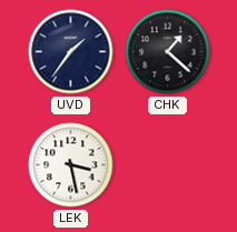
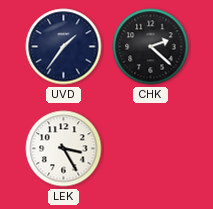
CHK: 1:22 -> 2:22
LEK: 3:28 -> 3:25
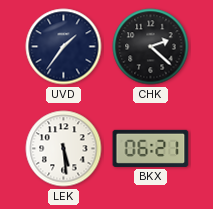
LEK: 3:25 -> 5:29
BKX: none -> 06:21
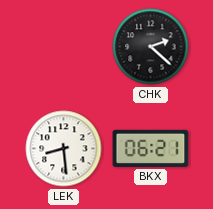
UVD: 1:36 -> none
LEK: 5:29 -> 8:29
